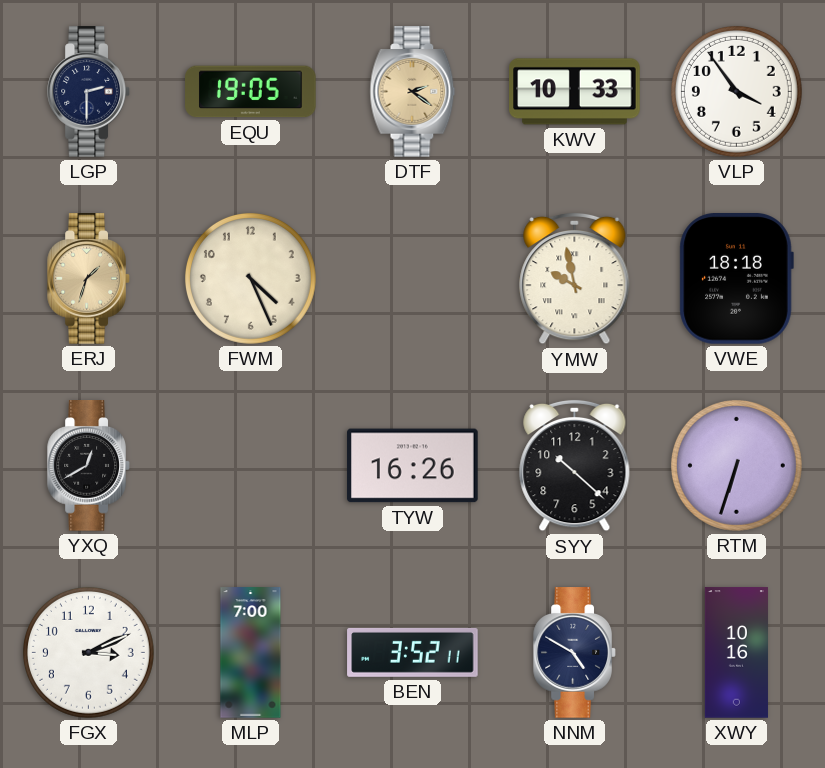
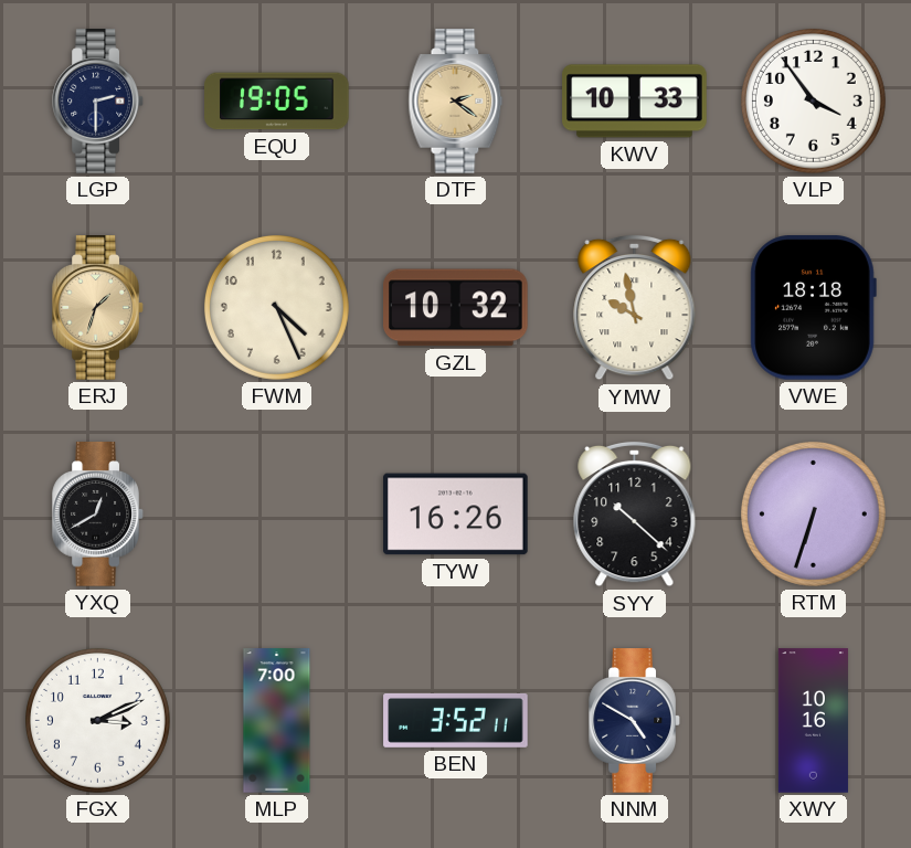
GZL: none -> 10:32
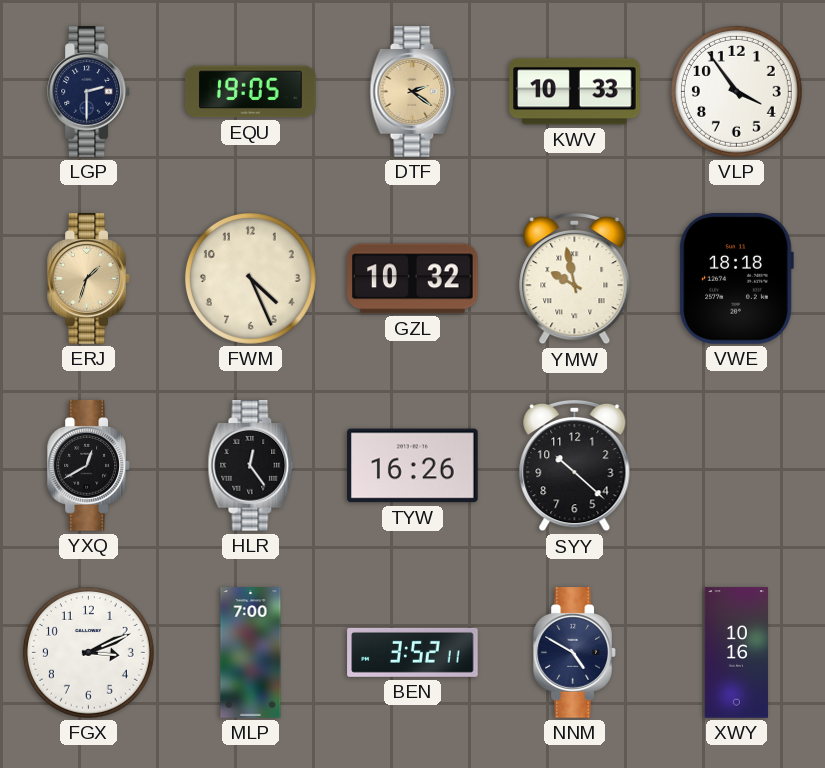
HLR: none -> 12:24
RTM: 6:33 -> none
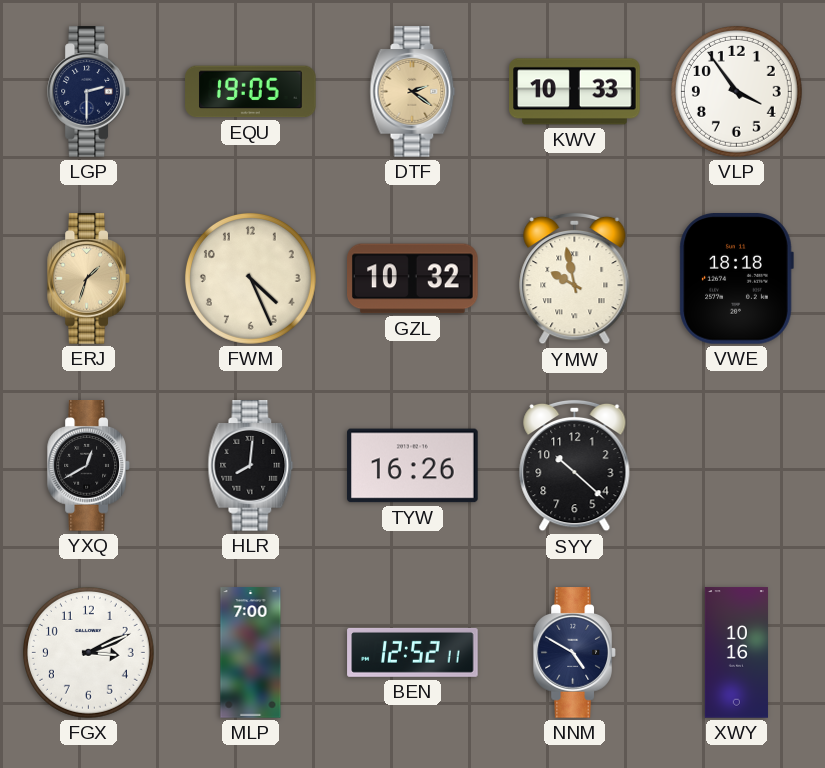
HLR: 12:24 -> 8:01
BEN: 3:52 -> 12:52
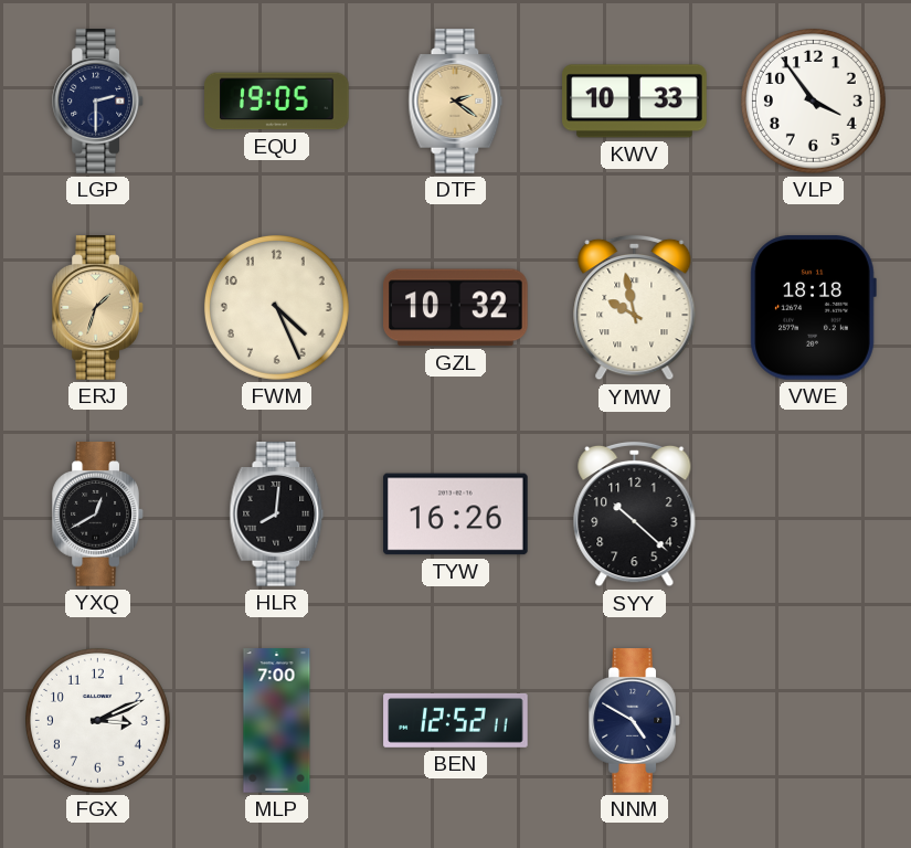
XWY: 10:16 -> none
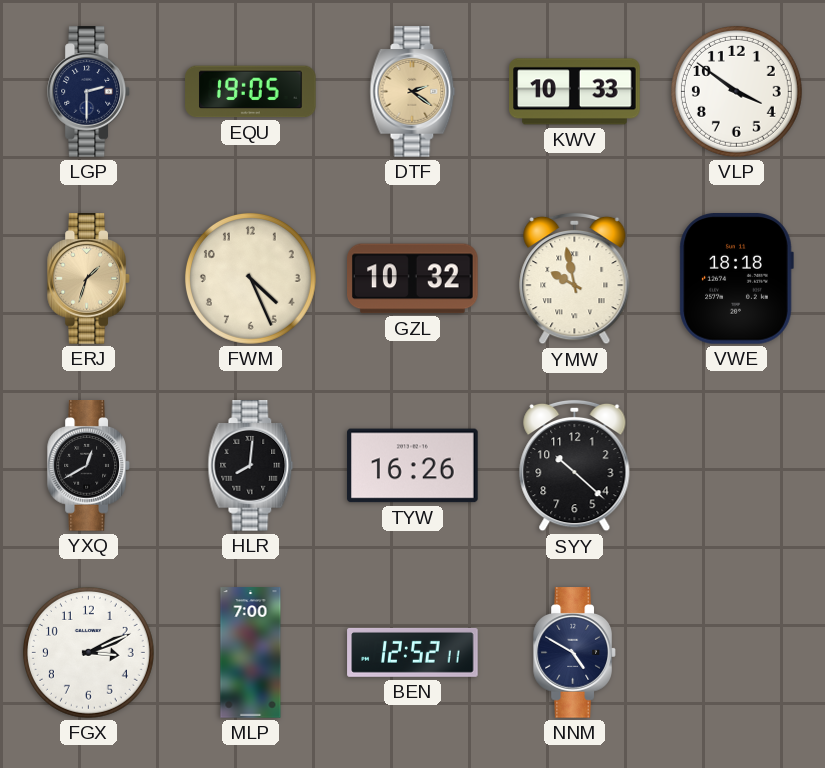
VLP: 3:54 -> 3:51
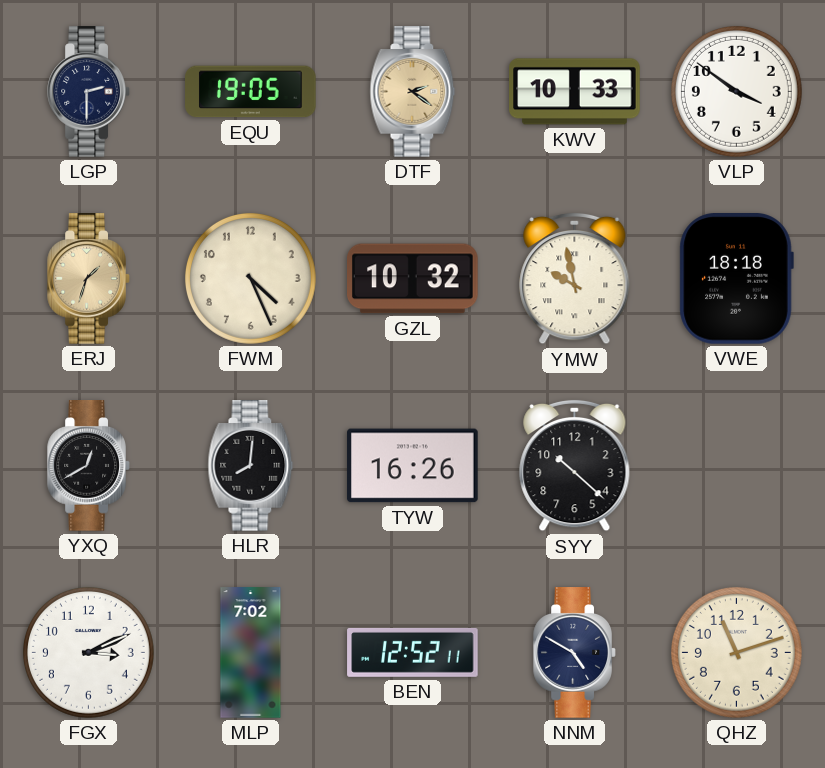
MLP: 7:00 -> 7:02
QHZ: none -> 11:12
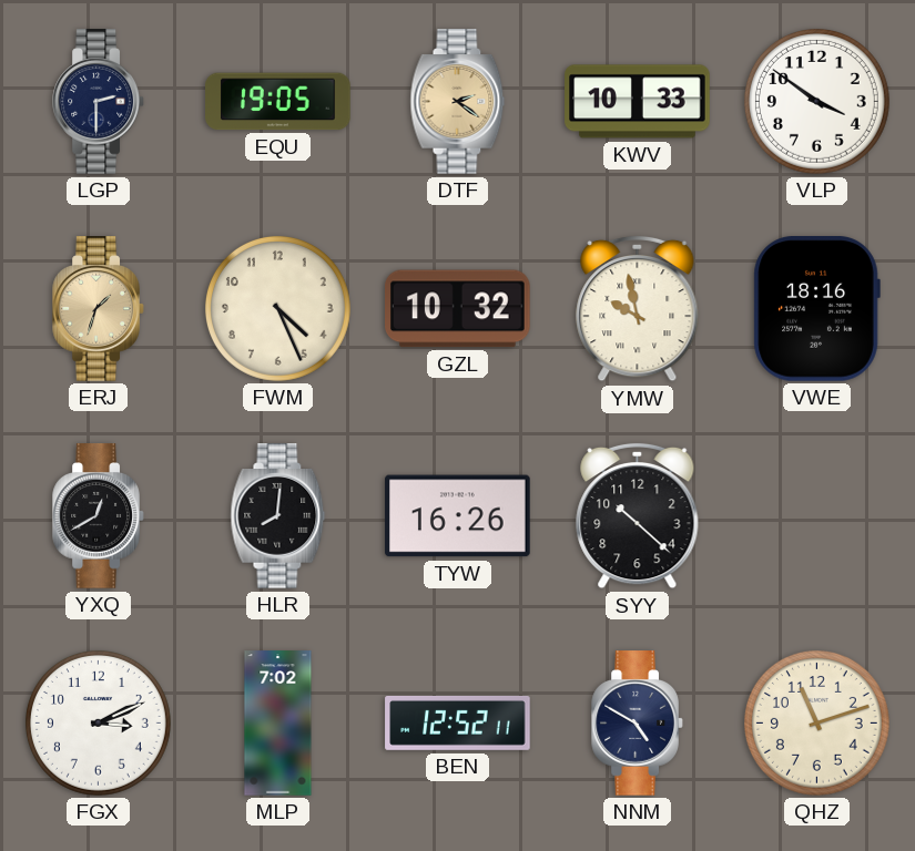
VWE: 18:18 -> 18:16
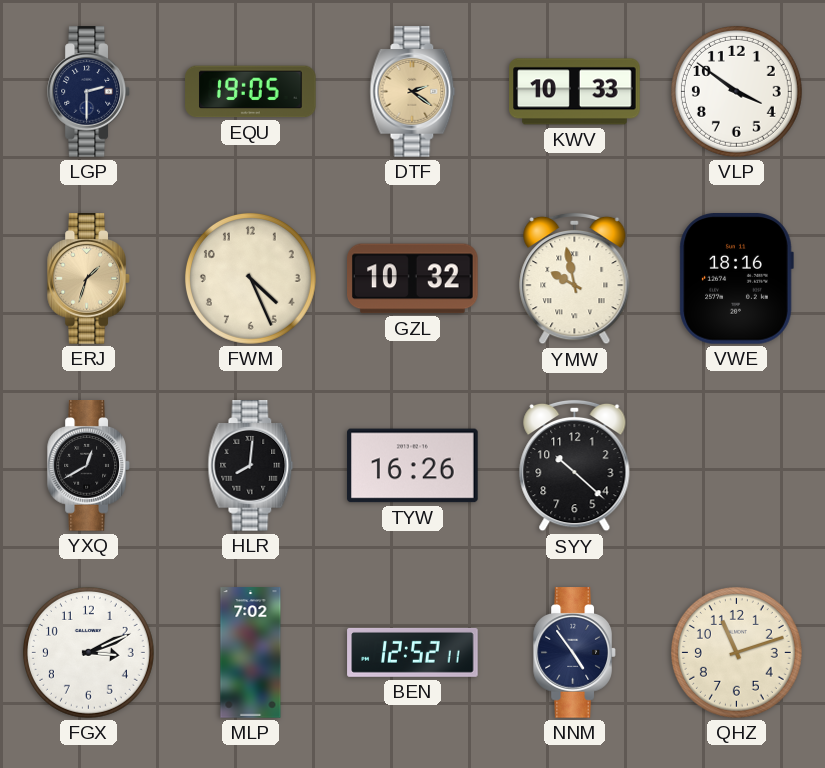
NNM: 4:50 -> 4:54
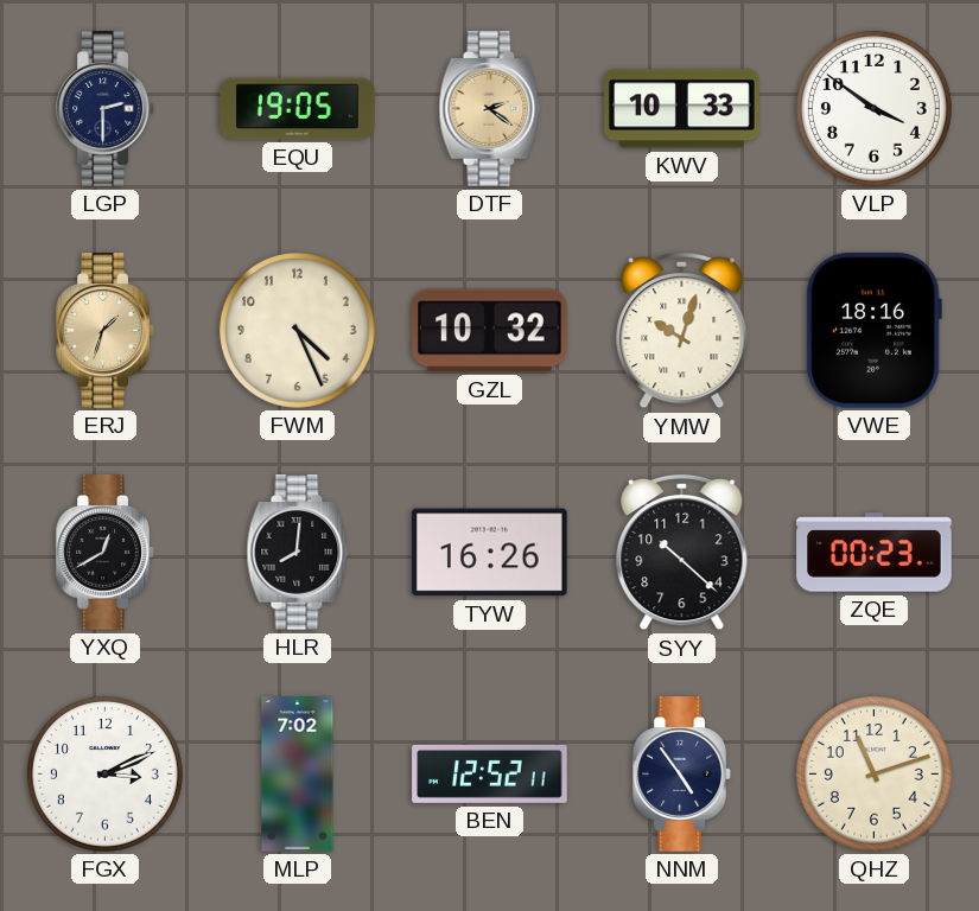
YMW: 9:58 -> 10:03
ZQE: none -> 00:23
